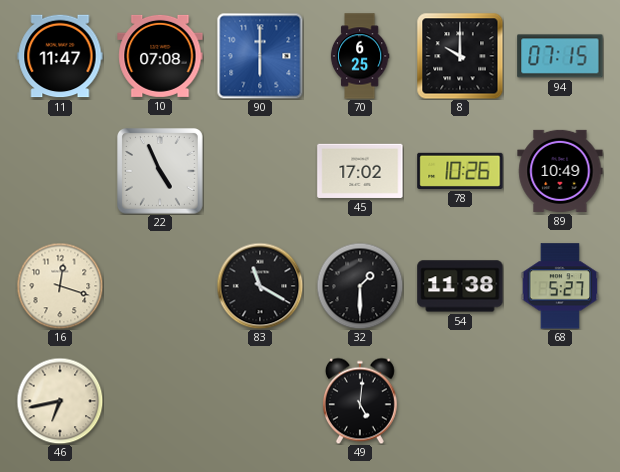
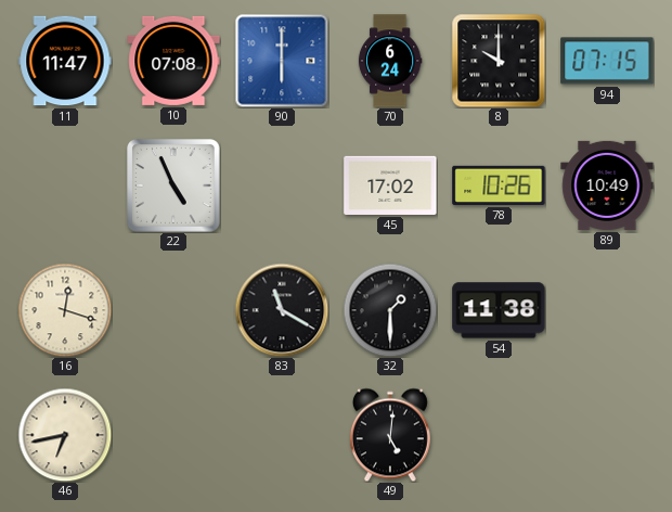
70: 6:25 -> 6:24
68: 5:27 -> none
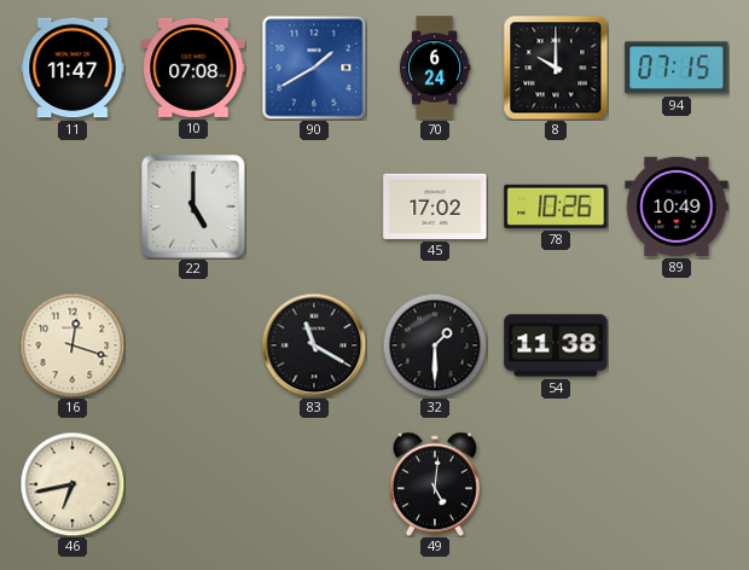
90: 6:00 -> 1:40
22: 4:56 -> 5:00
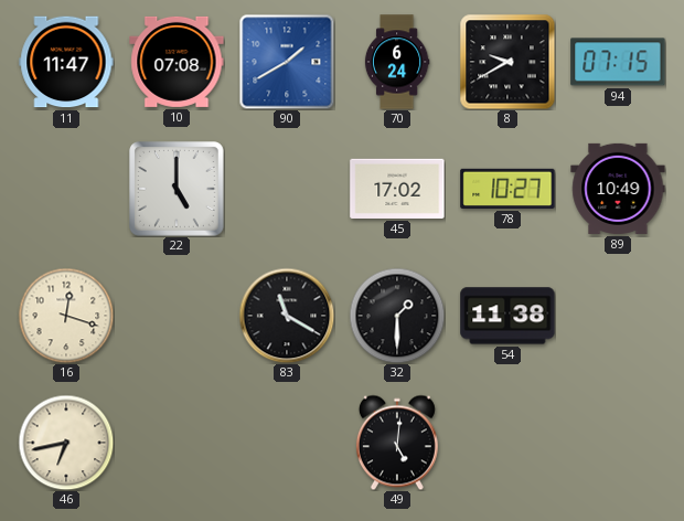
8: 10:00 -> 9:40
78: 10:26 -> 10:27
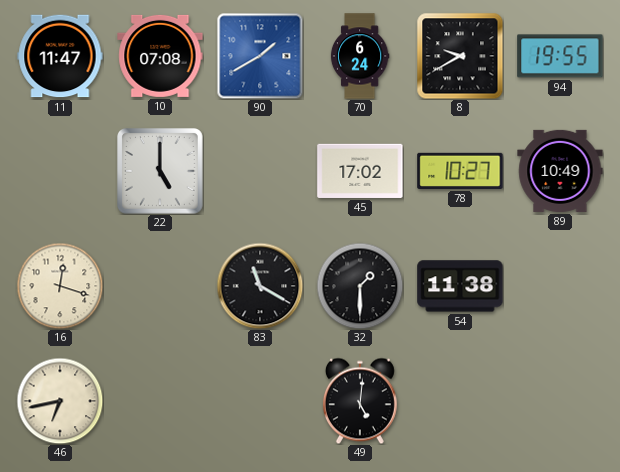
94: 07:15 -> 19:55
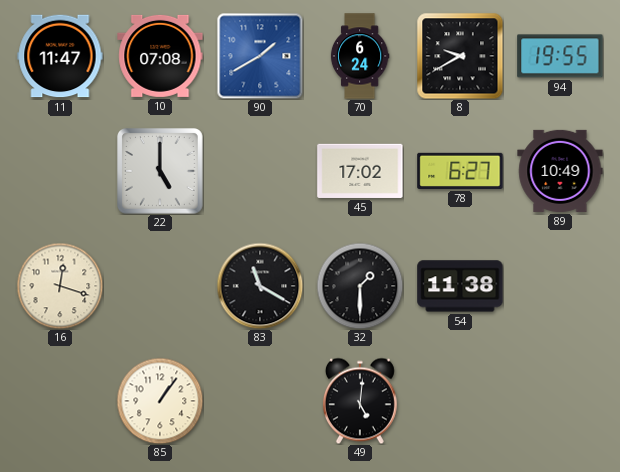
78: 10:27 -> 6:27
46: 6:43 -> none
85: none -> 1:06
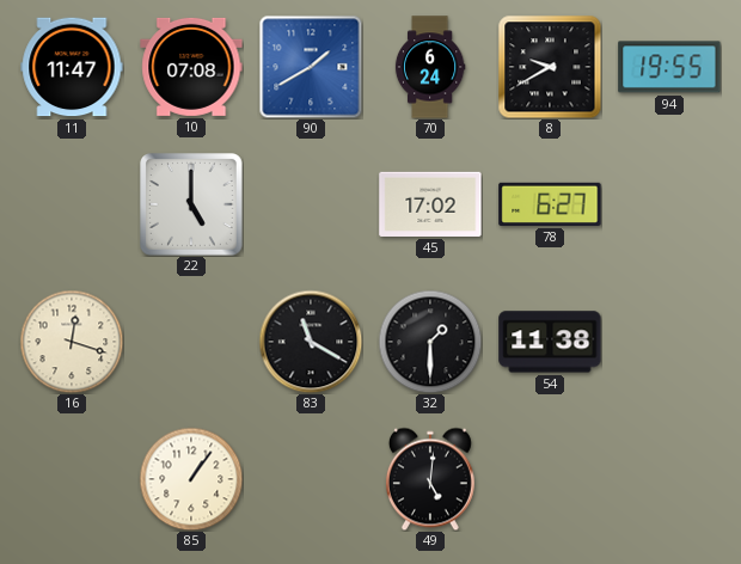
89: 10:49 -> none
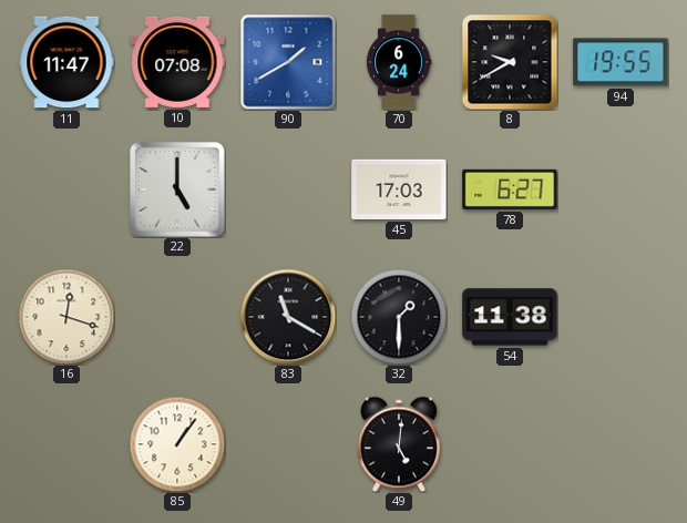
45: 17:02 -> 17:03
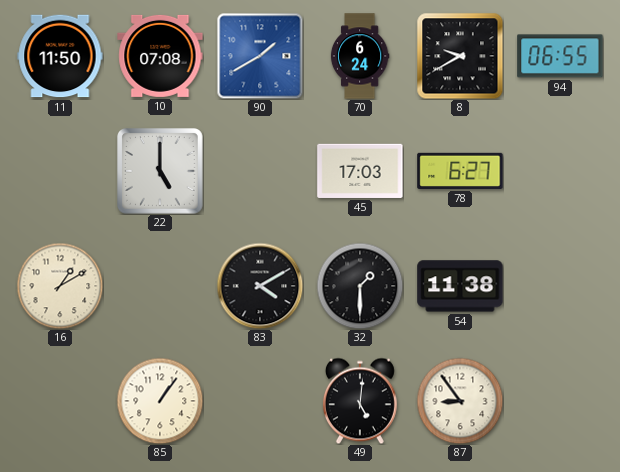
11: 11:47 -> 11:50
94: 19:55 -> 06:55
16: 12:18 -> 1:10
83: 11:20 -> 4:10
87: none -> 8:54
